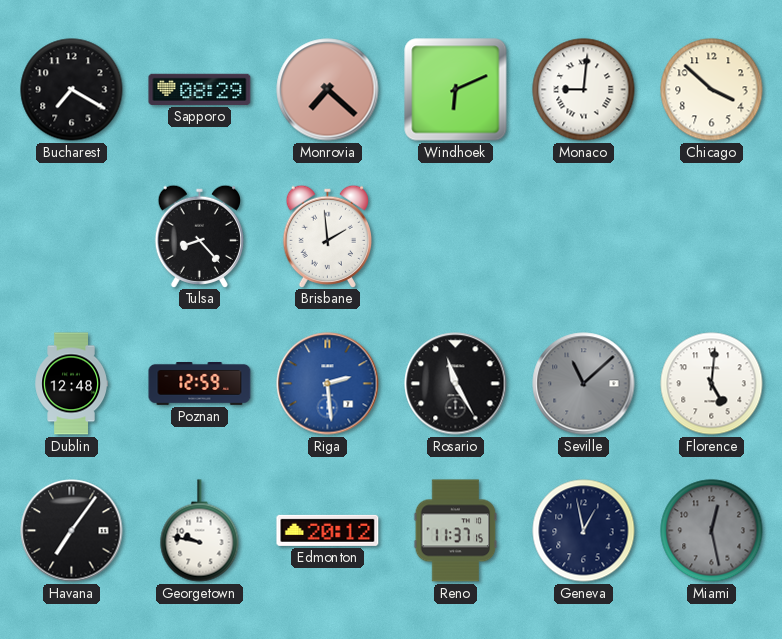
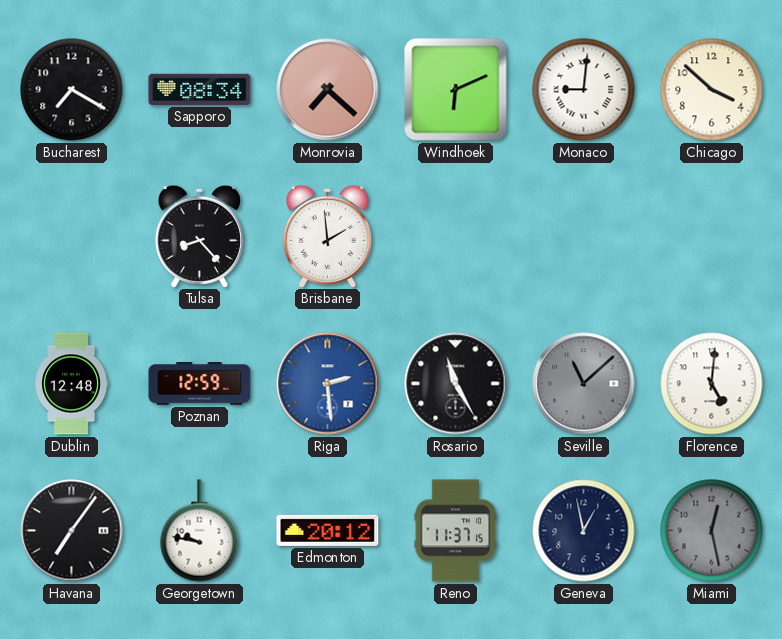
Sapporo: 08:29 -> 08:34
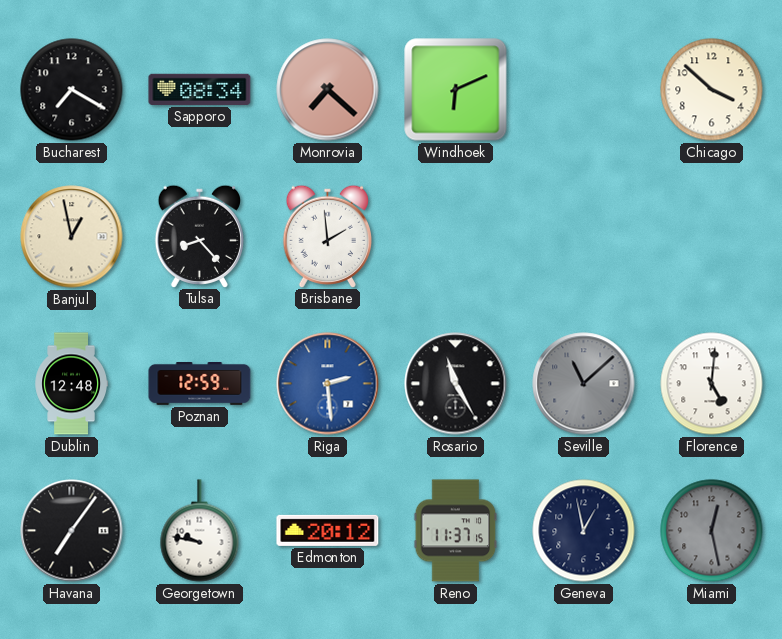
Monaco: 9:01 -> none
Banjul: none -> 12:58
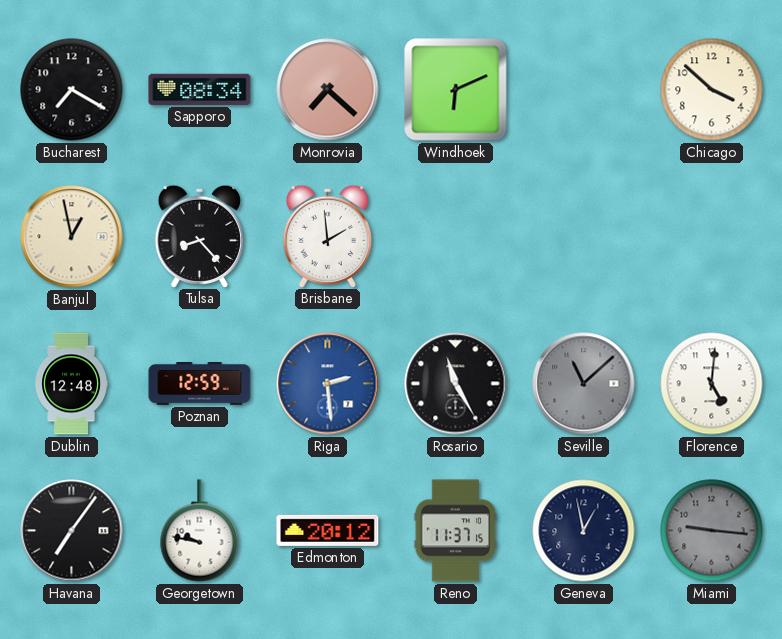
Miami: 12:28 -> 9:16
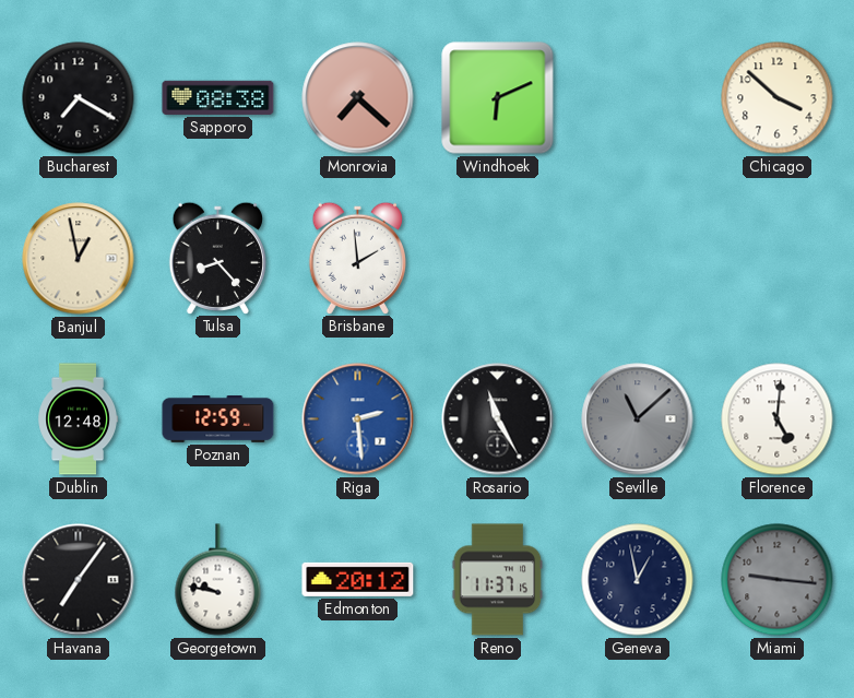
Sapporo: 08:34 -> 08:38
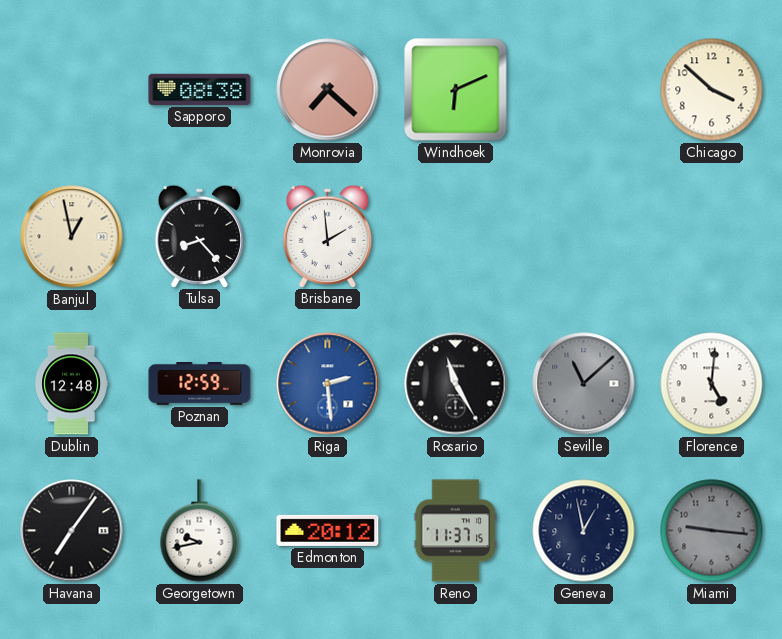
Bucharest: 7:20 -> none
Georgetown: 9:47 -> 9:43
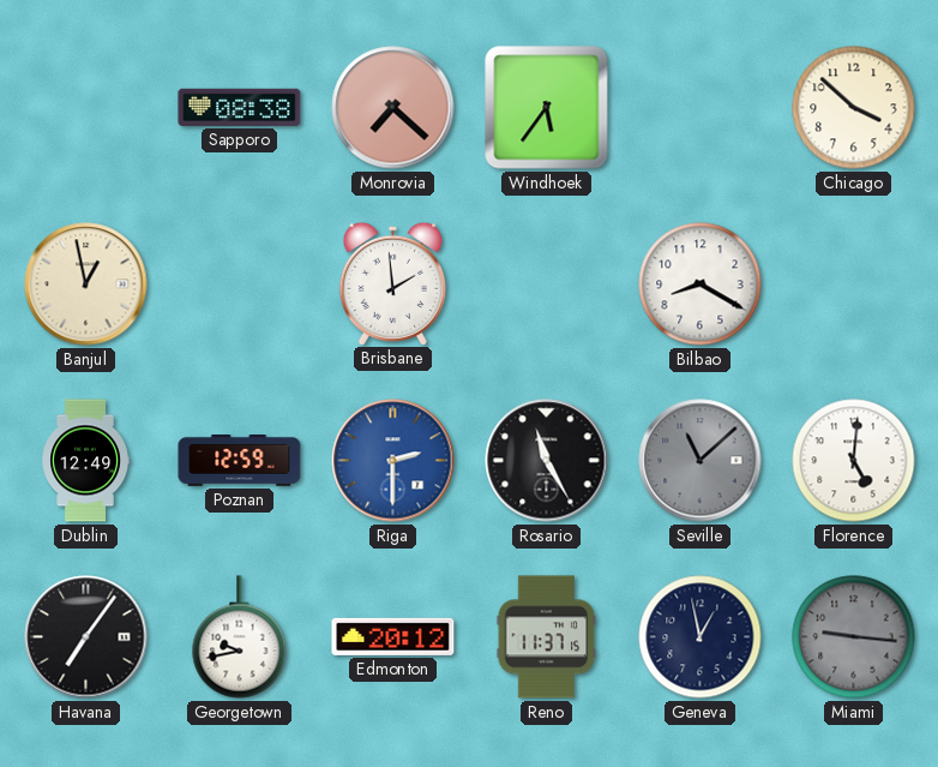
Windhoek: 6:11 -> 5:36
Tulsa: 8:23 -> none
Bilbao: none -> 8:20
Dublin: 12:48 -> 12:49
Riga: 2:29 -> 2:30
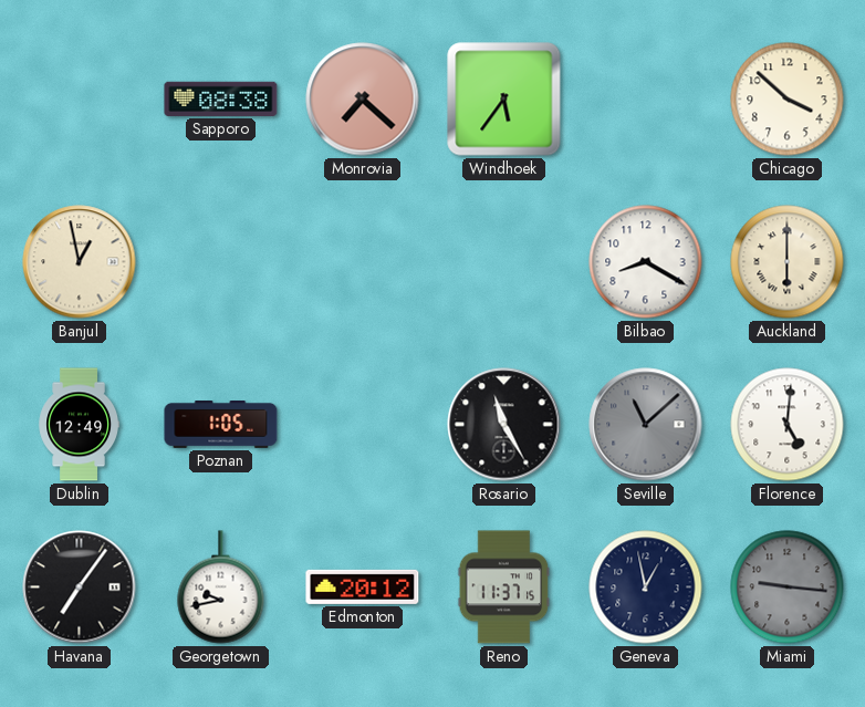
Brisbane: 1:59 -> none
Auckland: none -> 6:00
Poznan: 12:59 -> 1:05
Riga: 2:30 -> none
